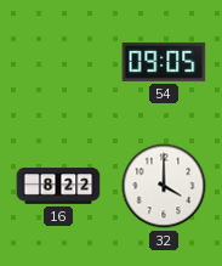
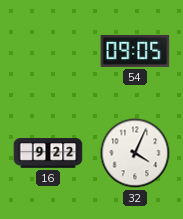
16: 8:22 -> 9:22
32: 4:00 -> 4:04
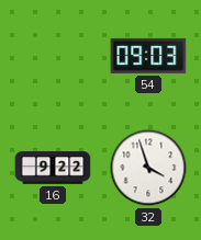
54: 09:05 -> 09:03
32: 4:04 -> 3:57
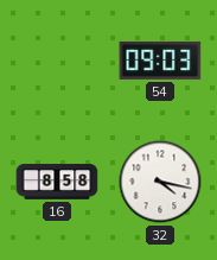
16: 9:22 -> 8:58
32: 3:57 -> 4:17
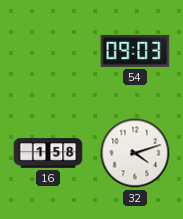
16: 8:58 -> 1:58
32: 4:17 -> 4:12
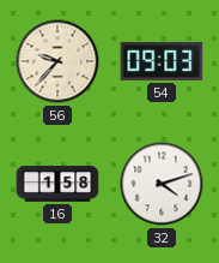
56: none -> 9:37
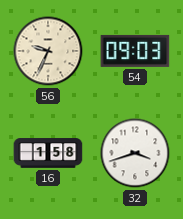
56: 9:37 -> 9:34
32: 4:12 -> 3:42
